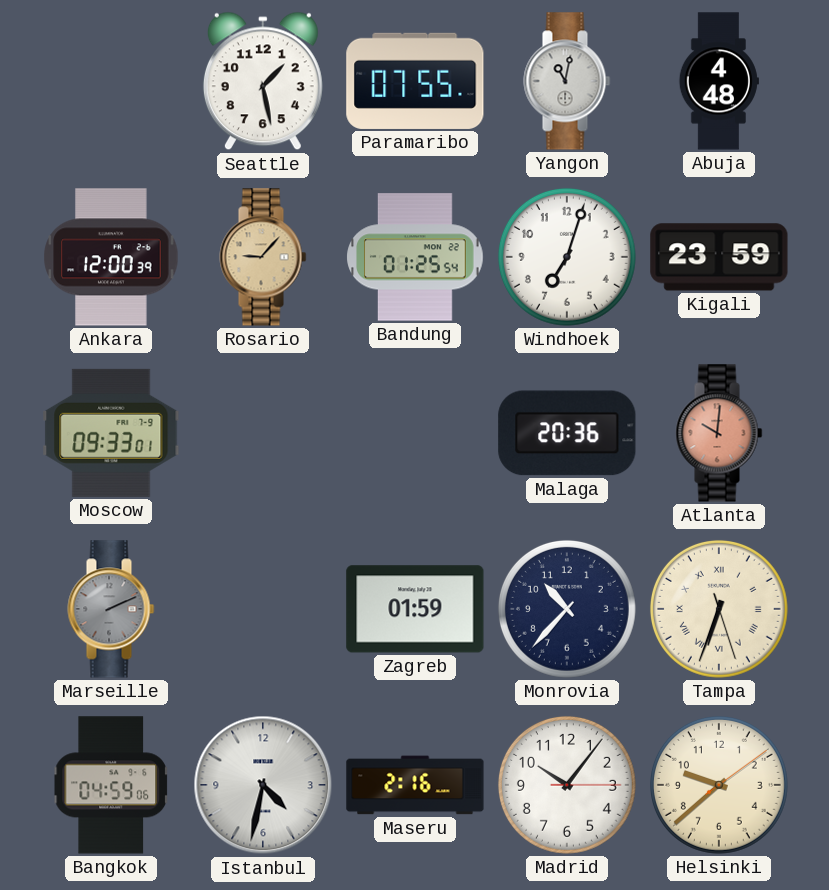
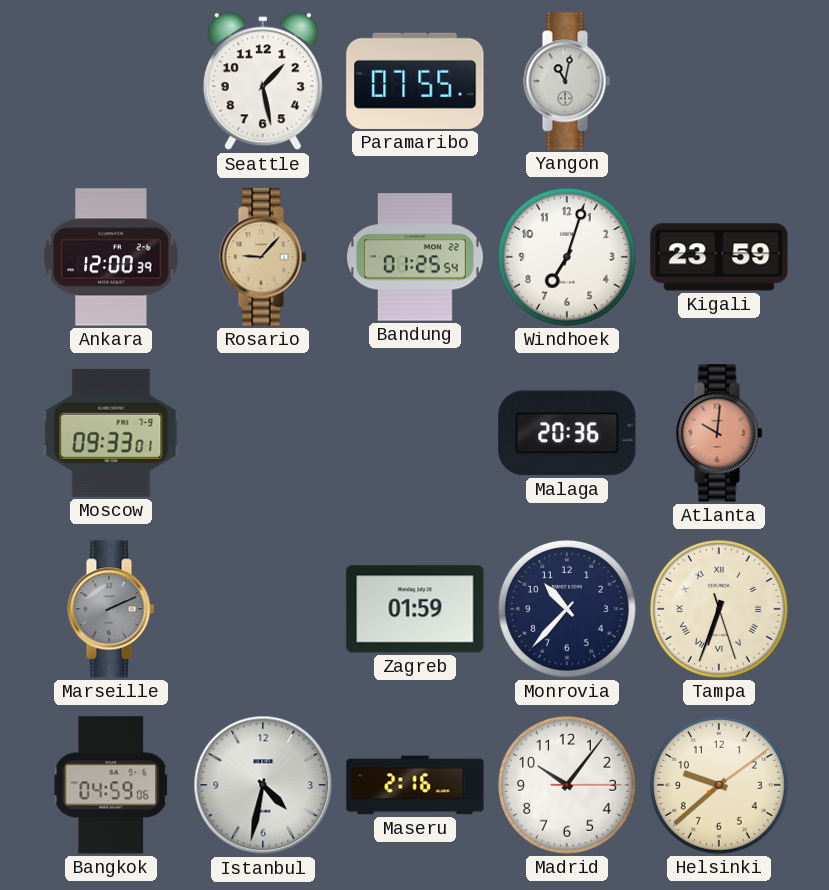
Abuja: 4:48 -> none
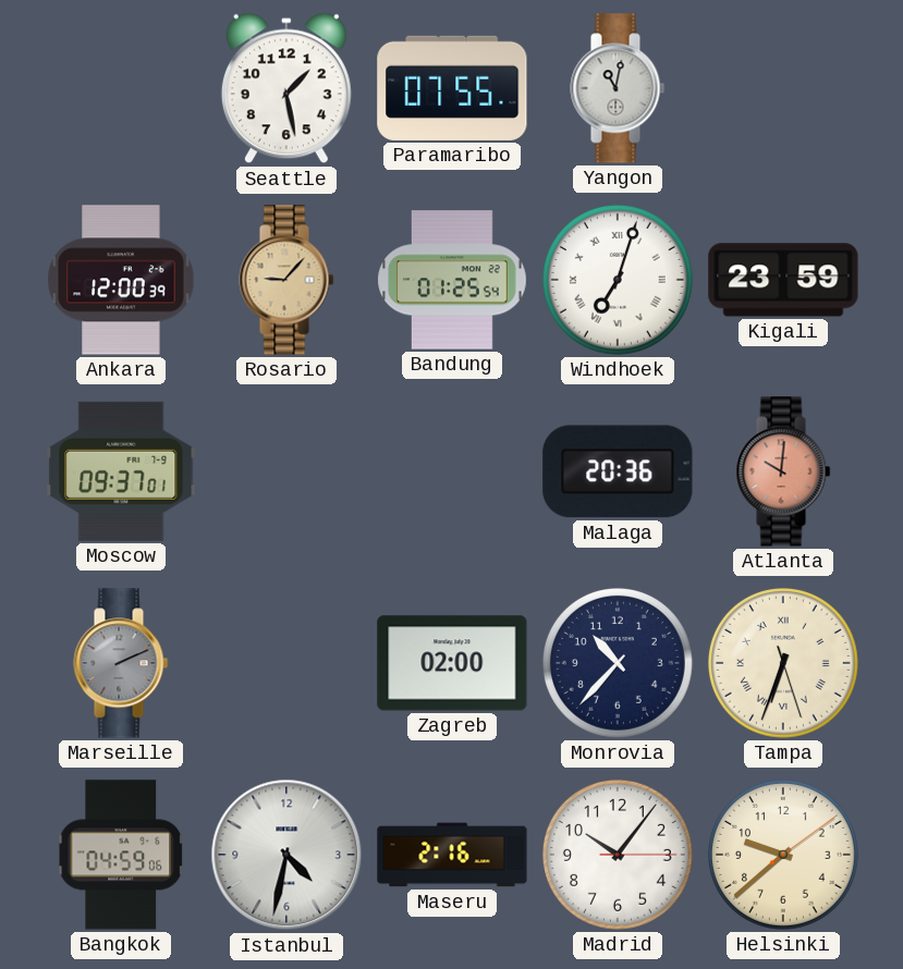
Windhoek numerals: Arabic -> Roman
Moscow: 09:33 -> 09:37
Zagreb: 01:59 -> 02:00
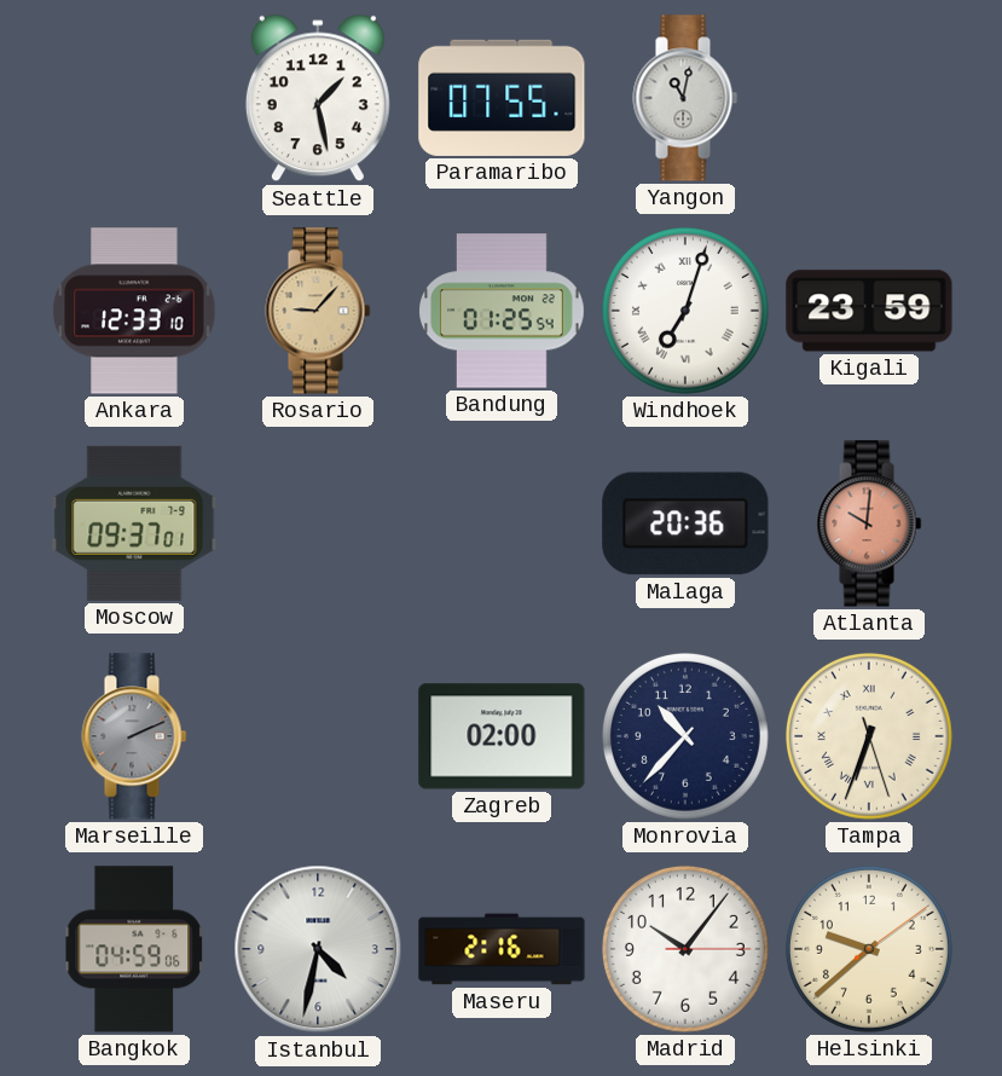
Ankara: 12:00 -> 12:33
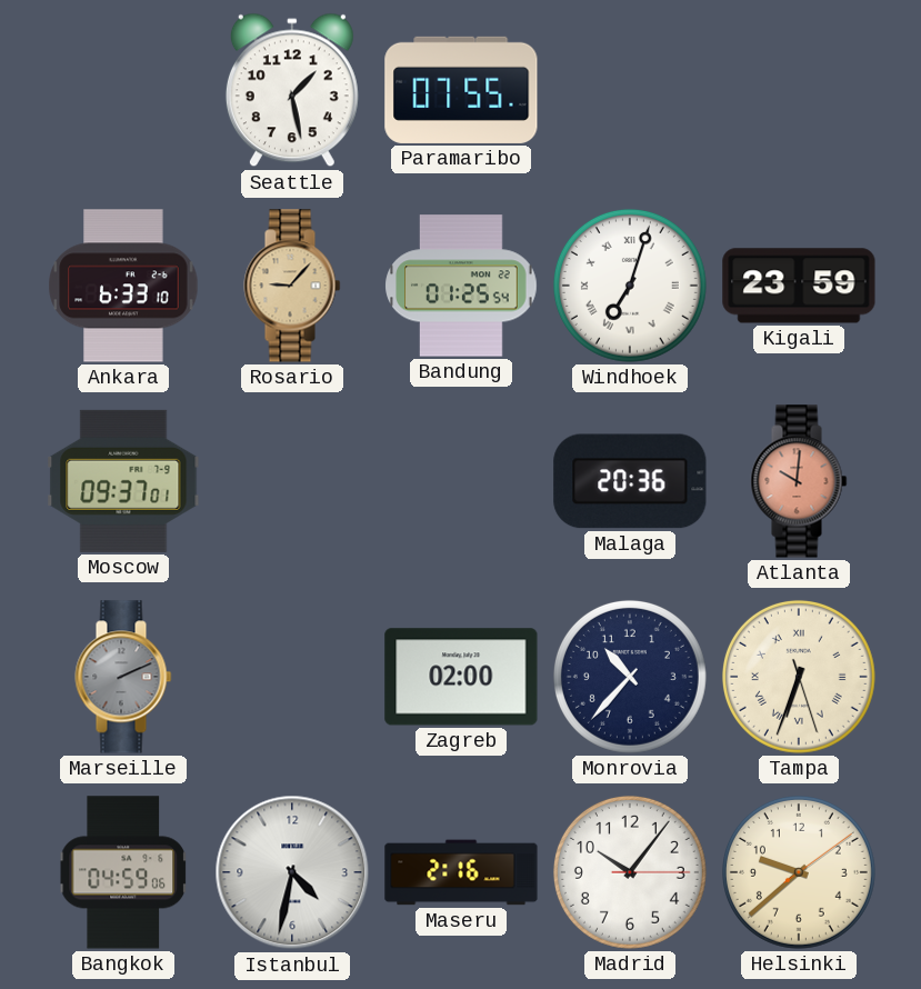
Yangon: 11:02 -> none
Ankara: 12:33 -> 6:33
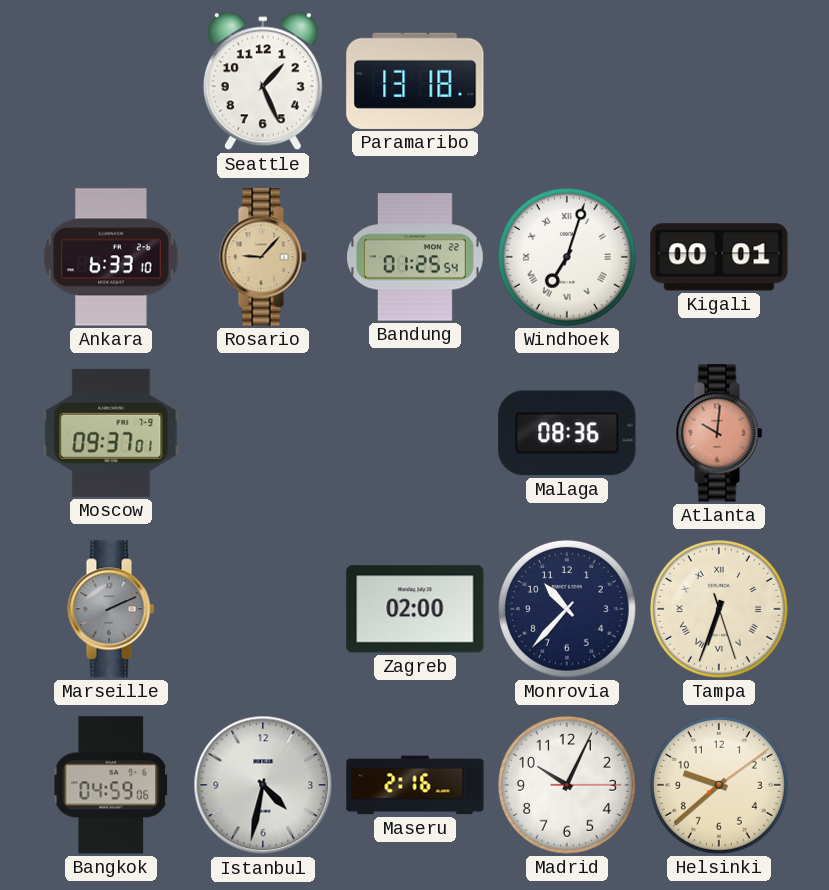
Seattle: 1:28 -> 1:26
Paramaribo: 07:55 -> 13:18
Kigali: 23:59 -> 00:01
Malaga: 20:36 -> 08:36
Madrid: 10:06 -> 10:04
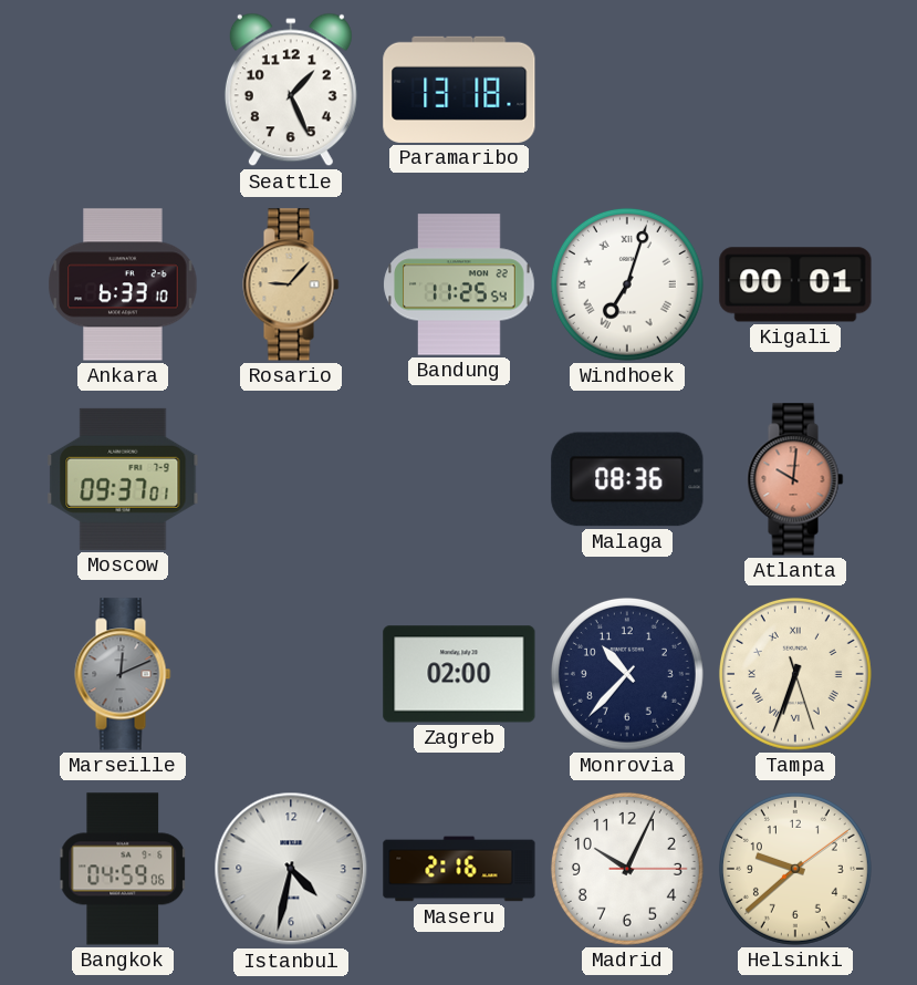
Bandung: 01:25 -> 11:25
Marseille: 2:11 -> 12:11
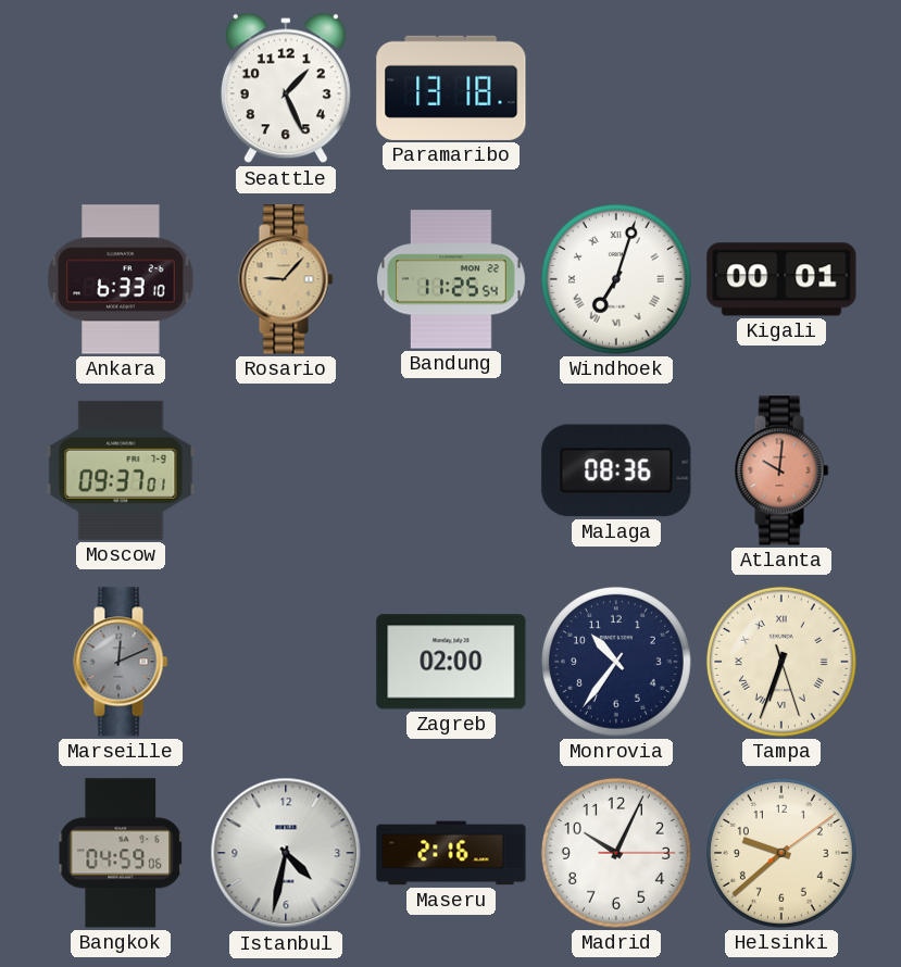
Monrovia: 10:37 -> 10:36
